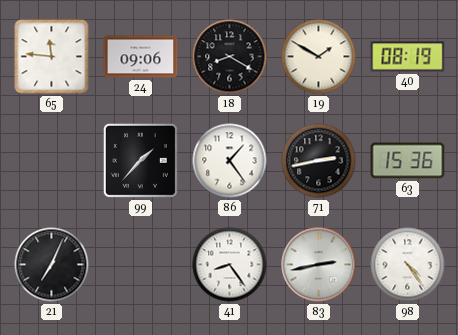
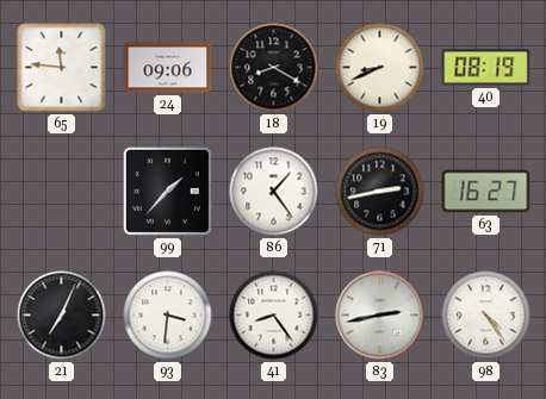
19: 1:50 -> 8:41
63: 15:36 -> 16:27
93: none -> 3:31
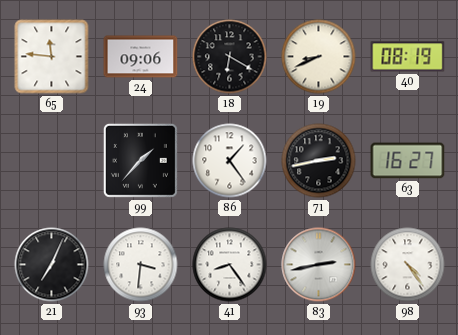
18: 8:20 -> 6:20
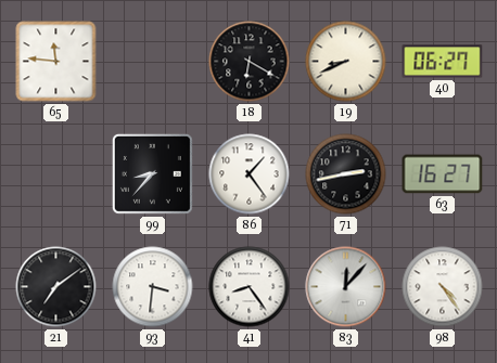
24: 09:06 -> none
40: 08:19 -> 06:27
99: 1:37 -> 8:37
21: 7:04 -> 7:09
83: 2:43 -> 12:07
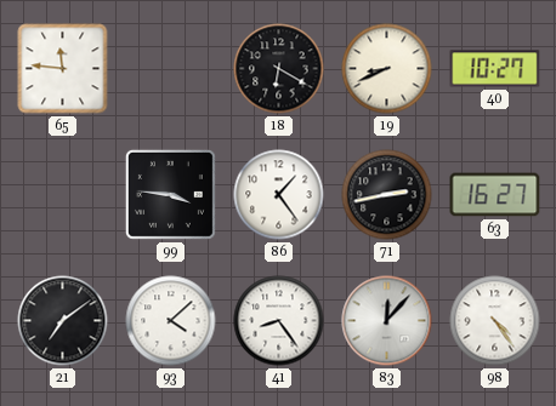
40: 06:27 -> 10:27
99: 8:37 -> 3:46
93: 3:31 -> 4:08
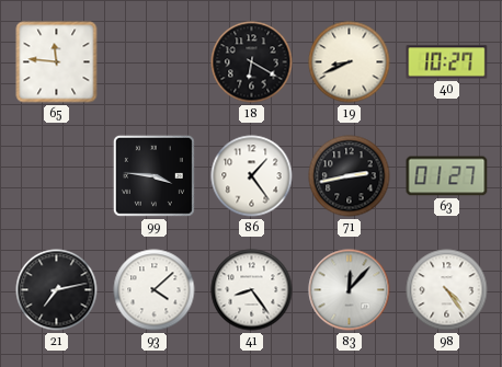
63: 16:27 -> 01:27
21: 7:09 -> 7:13
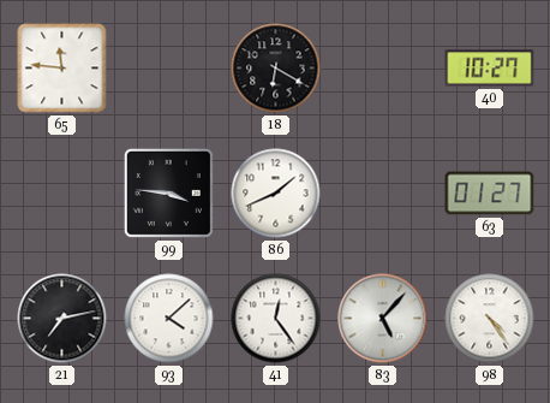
19: 8:41 -> none
86: 1:24 -> 1:41
71: 2:43 -> none
41: 8:24 -> 12:24
83: 12:07 -> 5:07
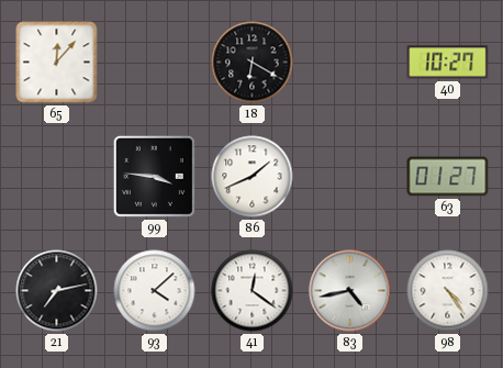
65: 11:46 -> 12:07
41: 12:24 -> 12:21
83: 5:07 -> 4:43
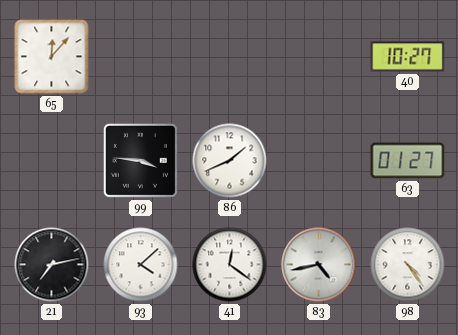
18: 6:20 -> none
